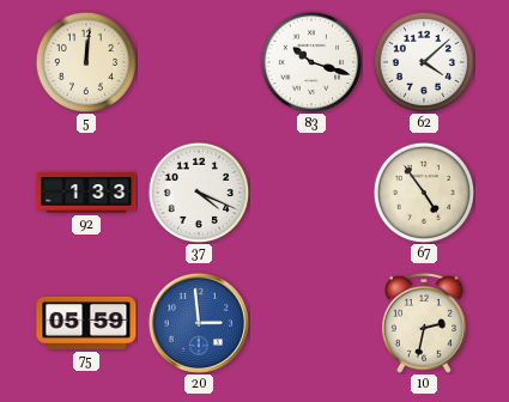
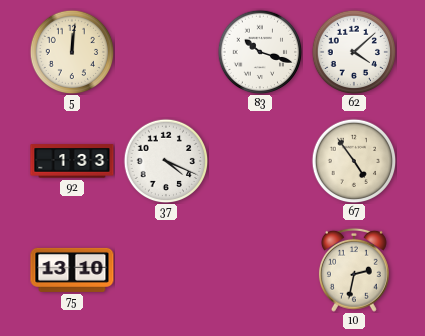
75: 05:59 -> 13:10
20: 2:59 -> none
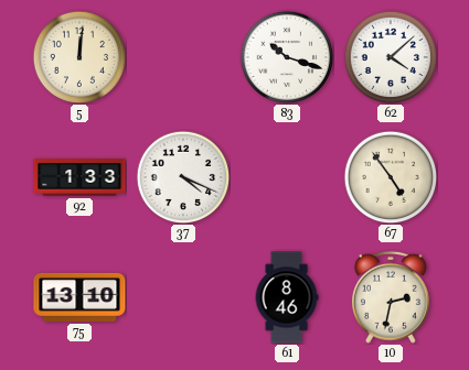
61: none -> 8:46
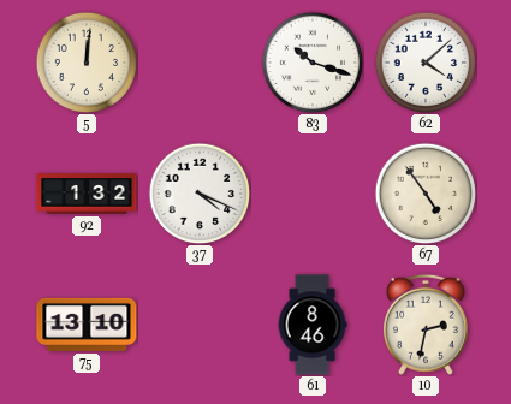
92: 1:33 -> 1:32
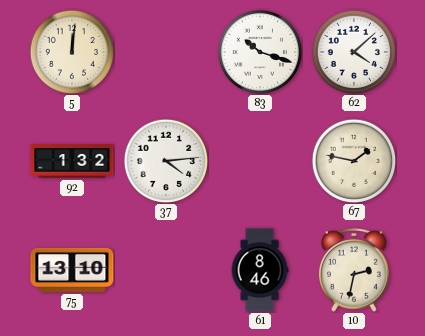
37: 4:19 -> 4:14
67: 4:54 -> 1:47
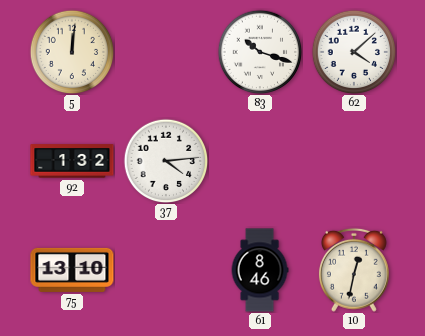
67: 1:47 -> none
10: 2:32 -> 12:32
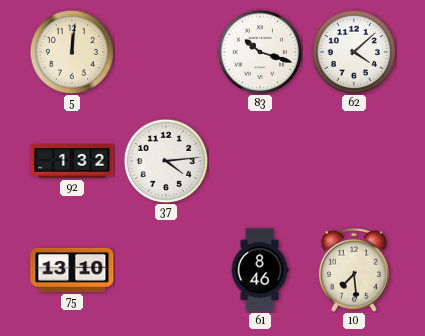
10: 12:32 -> 7:29
